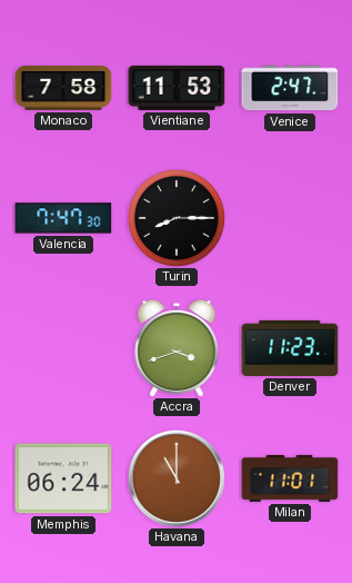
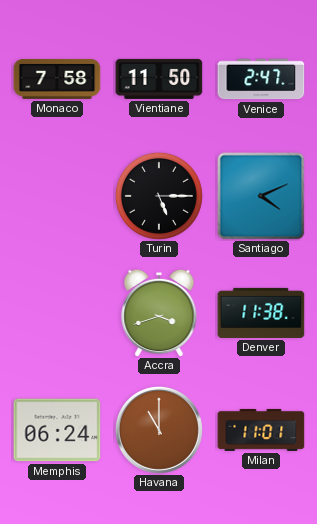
Vientiane: 11:53 -> 11:50
Valencia: 7:47 -> none
Turin: 8:15 -> 5:15
Santiago: none -> 4:11
Denver: 11:23 -> 11:38
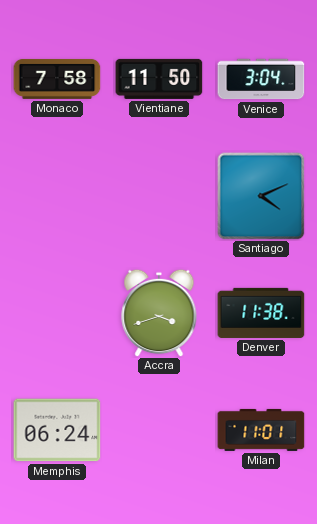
Venice: 2:47 -> 3:04
Turin: 5:15 -> none
Havana: 11:00 -> none
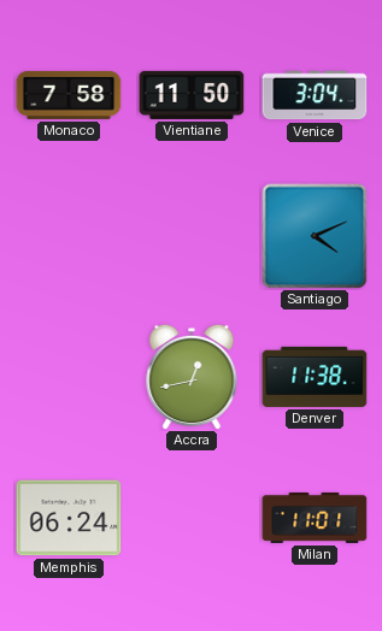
Accra: 3:42 -> 12:43
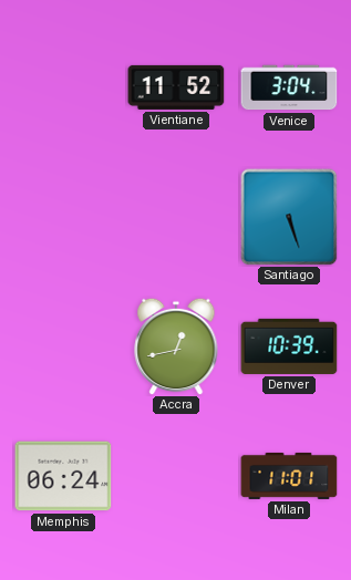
Monaco: 7:58 -> none
Vientiane: 11:50 -> 11:52
Santiago: 4:11 -> 5:27
Denver: 11:38 -> 10:39
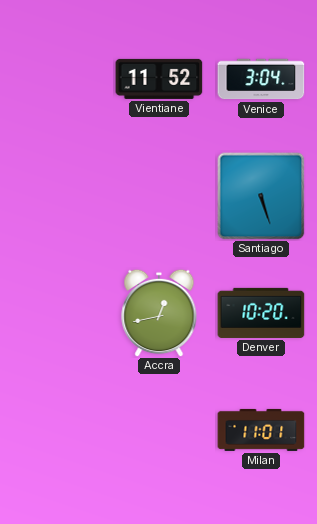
Denver: 10:39 -> 10:20
Memphis: 06:24 -> none
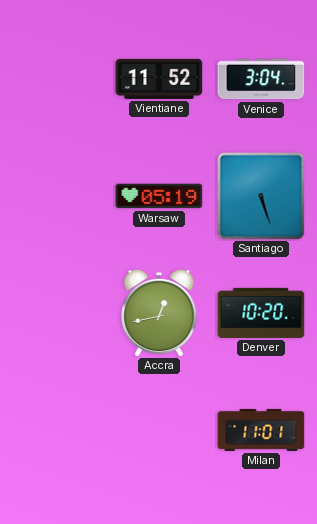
Warsaw: none -> 05:19
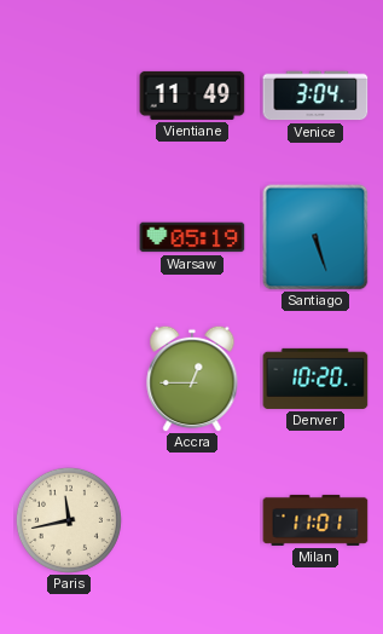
Vientiane: 11:52 -> 11:49
Accra: 12:43 -> 12:45
Paris: none -> 11:43
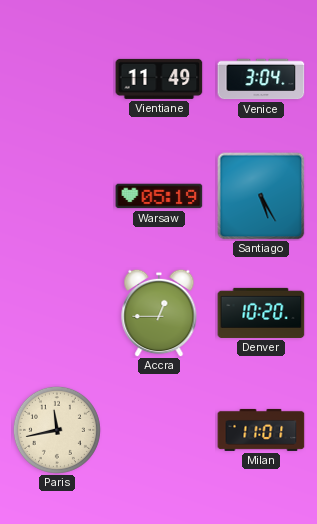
Santiago: 5:27 -> 5:25
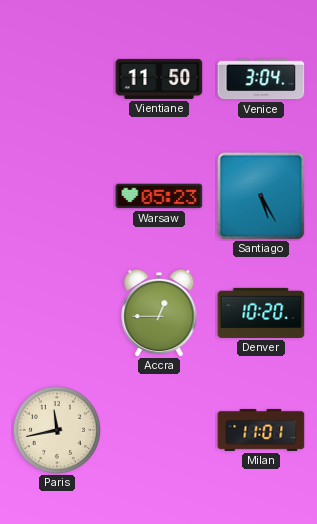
Vientiane: 11:49 -> 11:50
Warsaw: 05:19 -> 05:23
